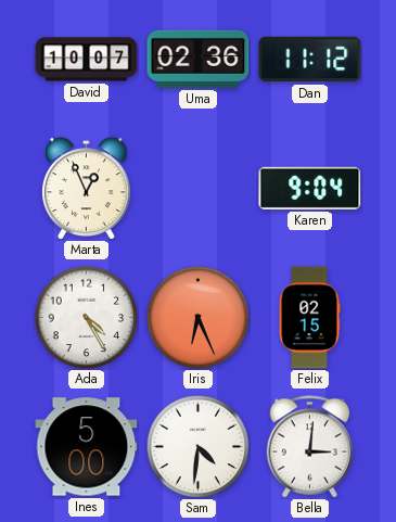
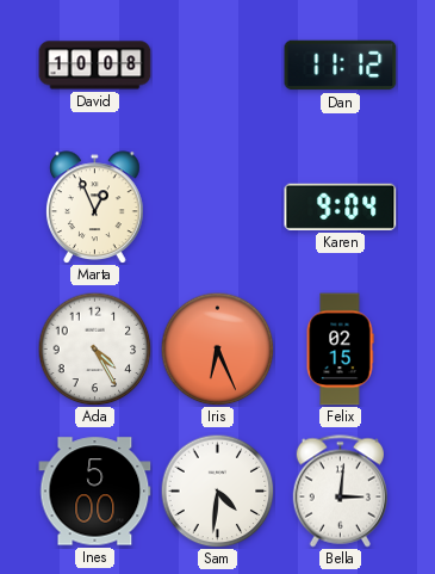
David: 10:07 -> 10:08
Uma: 02:36 -> none
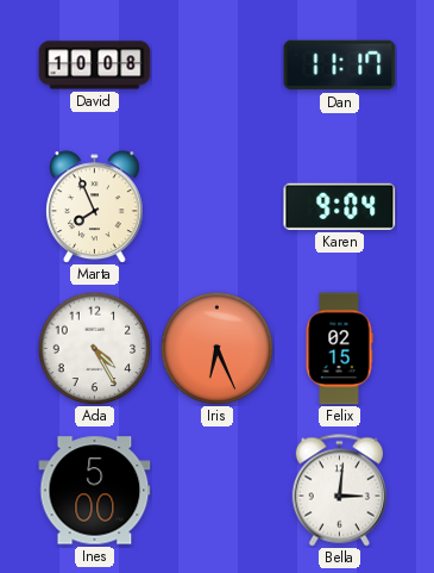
Dan: 11:12 -> 11:17
Marta: 12:56 -> 7:56
Sam: 4:31 -> none
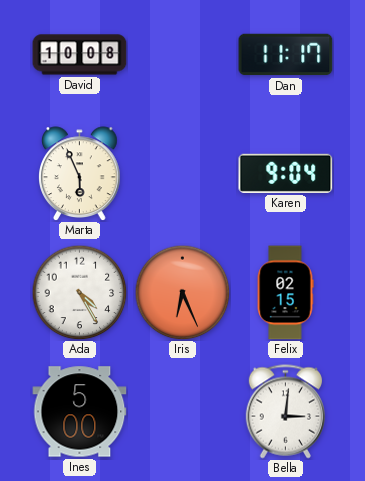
Marta: 7:56 -> 5:56
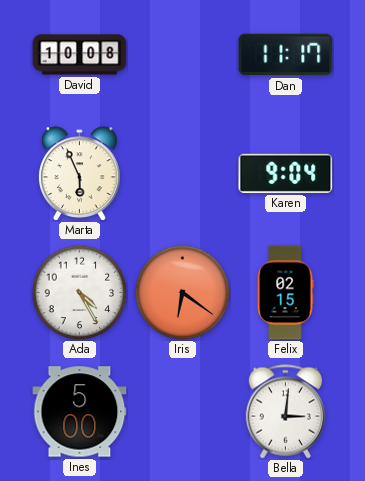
Iris: 6:26 -> 6:21
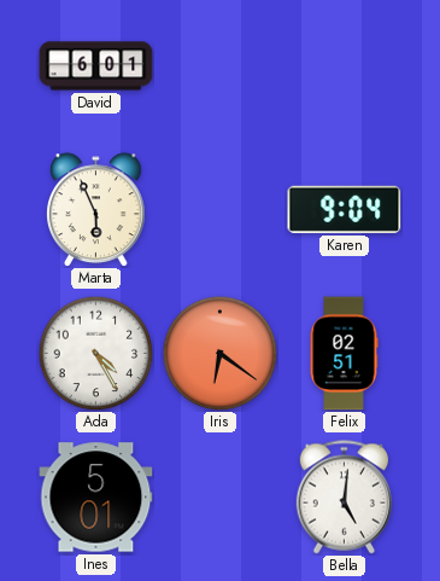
David: 10:08 -> 6:01
Dan: 11:17 -> none
Felix: 02:15 -> 02:51
Ines: 5:00 -> 5:01
Bella: 3:01 -> 5:01
